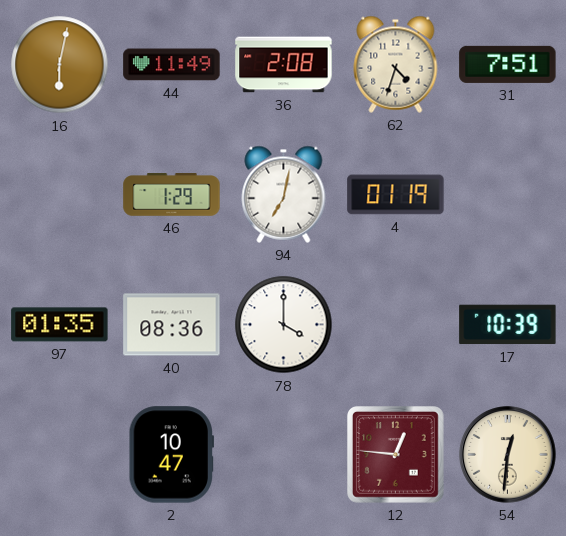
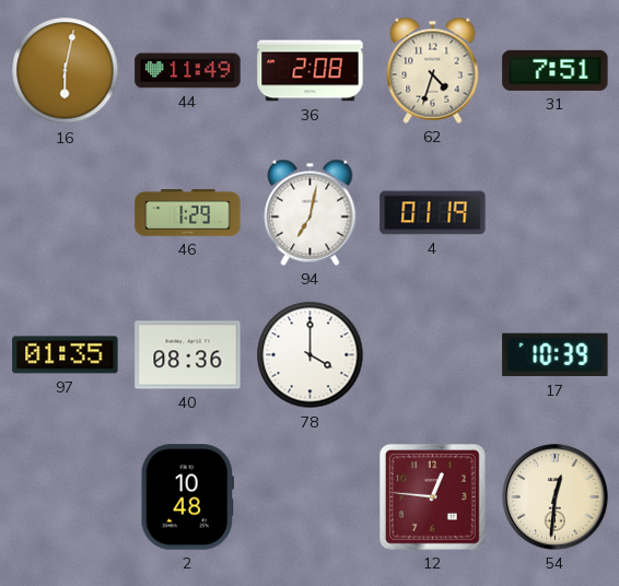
2: 10:47 -> 10:48
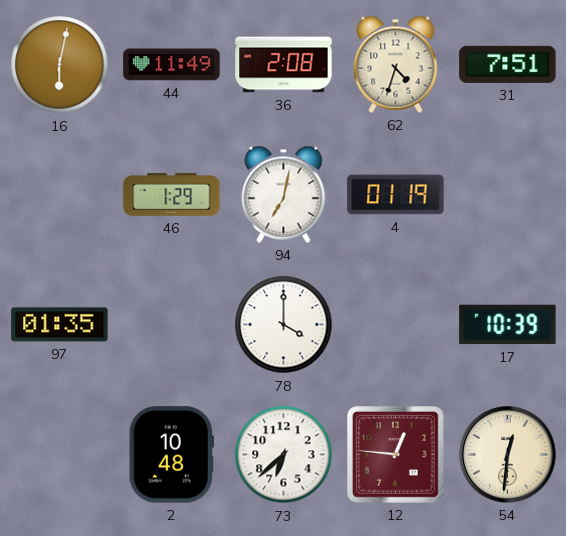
40: 08:36 -> none
73: none -> 6:38
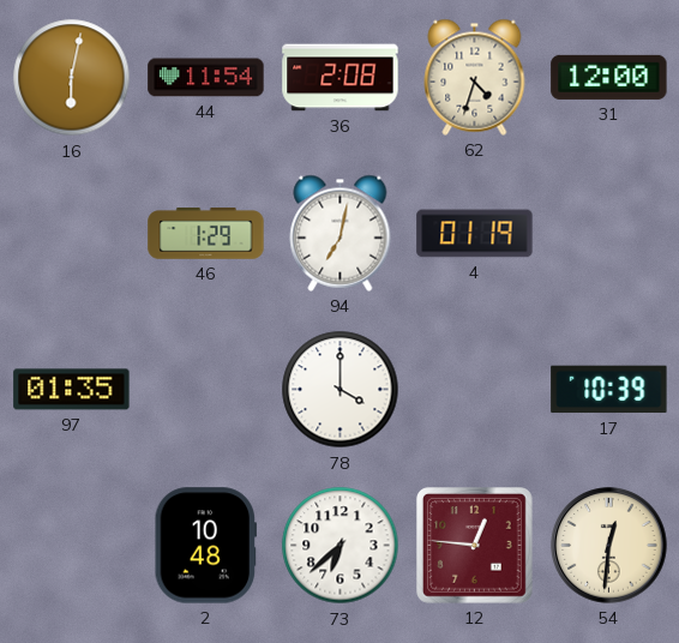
44: 11:49 -> 11:54
31: 7:51 -> 12:00
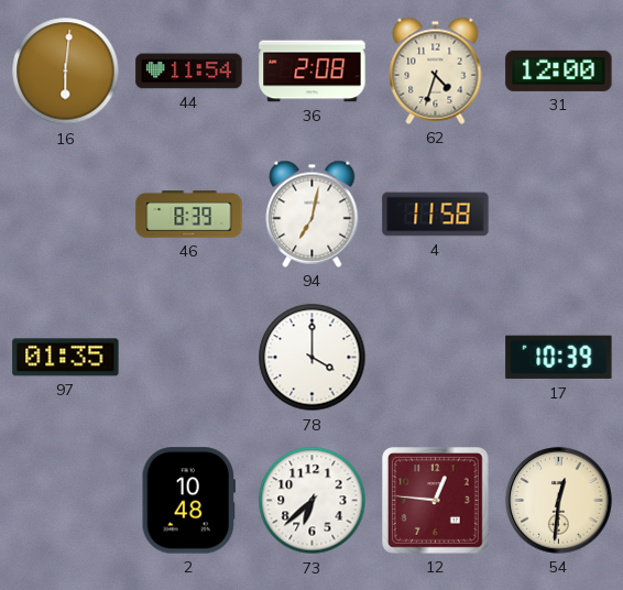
16: 6:02 -> 6:01
46: 1:29 -> 8:39
4: 01:19 -> 11:58
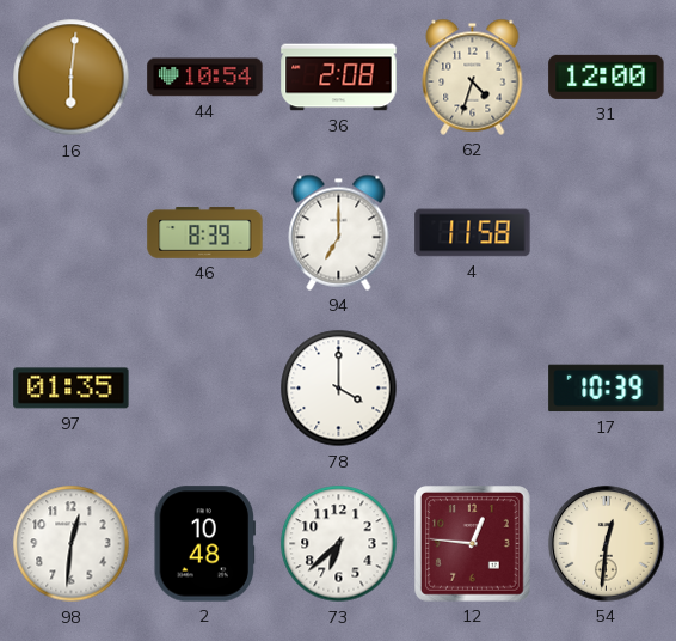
44: 11:54 -> 10:54
94: 7:02 -> 7:00
98: none -> 12:31
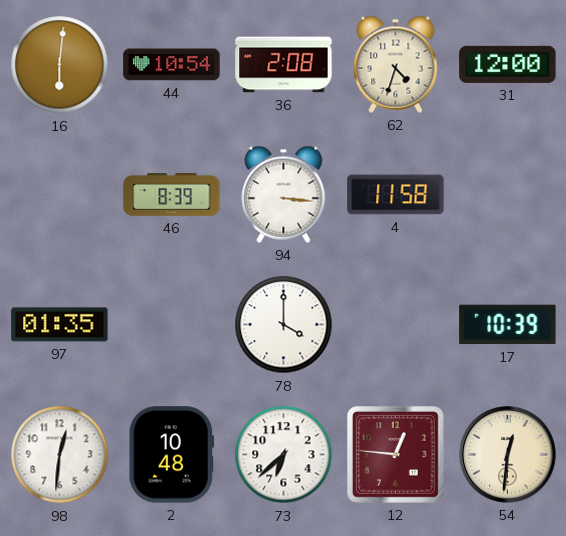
94: 7:00 -> 3:16
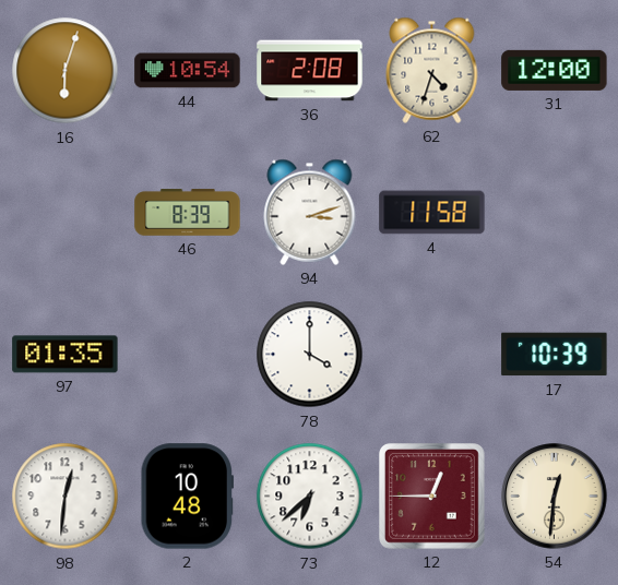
16: 6:01 -> 6:03
94: 3:16 -> 3:12
12: 12:46 -> 12:45
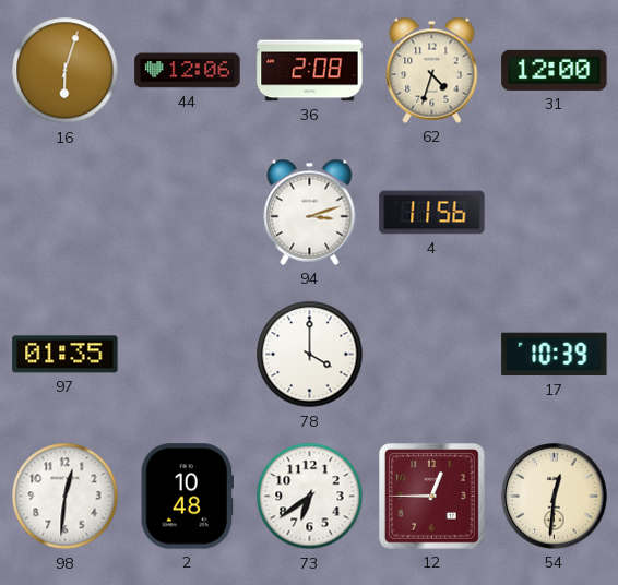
44: 10:54 -> 12:06
46: 8:39 -> none
4: 11:58 -> 11:56
73: 6:38 -> 6:39
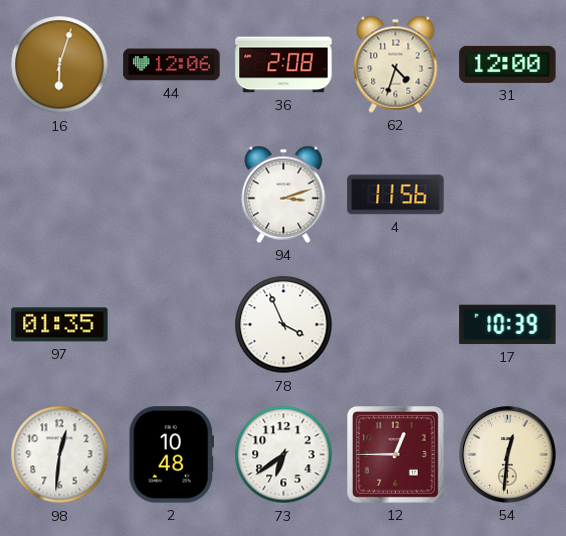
78: 4:00 -> 3:56
